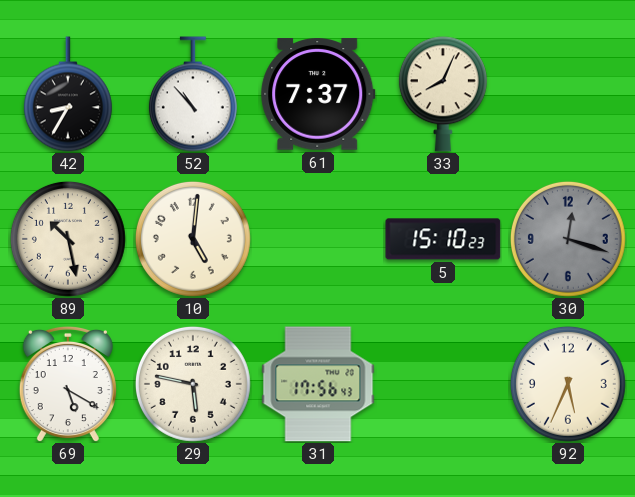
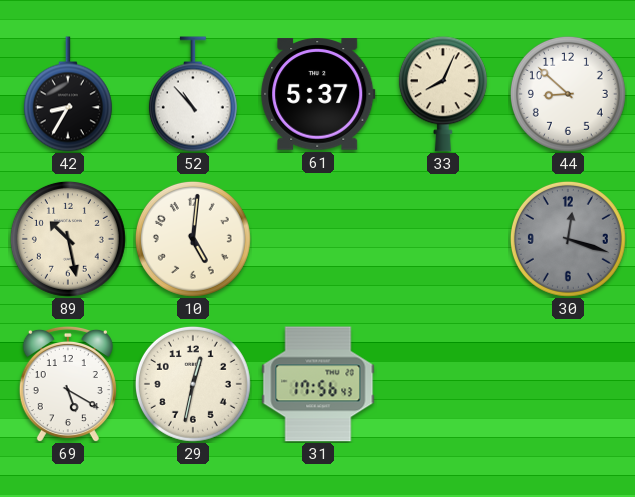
61: 7:37 -> 5:37
44: none -> 8:52
5: 15:10 -> none
29: 5:47 -> 12:32
92: 5:34 -> none
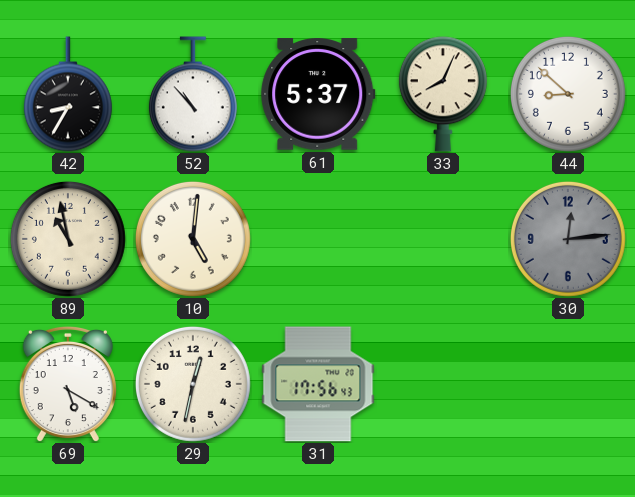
89: 10:28 -> 10:58
30: 12:18 -> 12:14
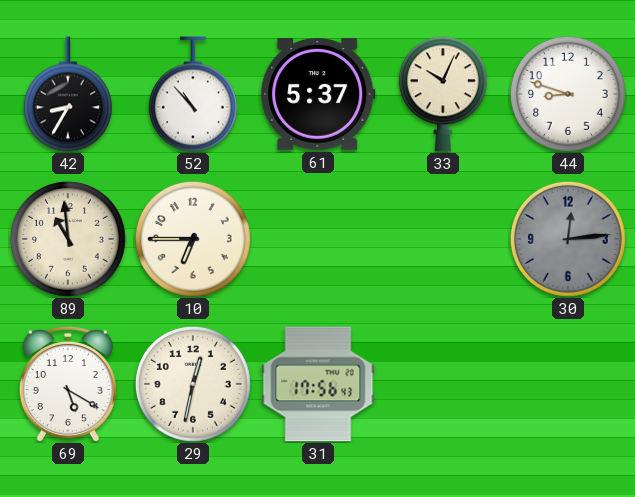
33: 8:04 -> 10:04
44: 8:52 -> 8:48
89: 10:58 -> 10:59
10: 5:01 -> 6:45
